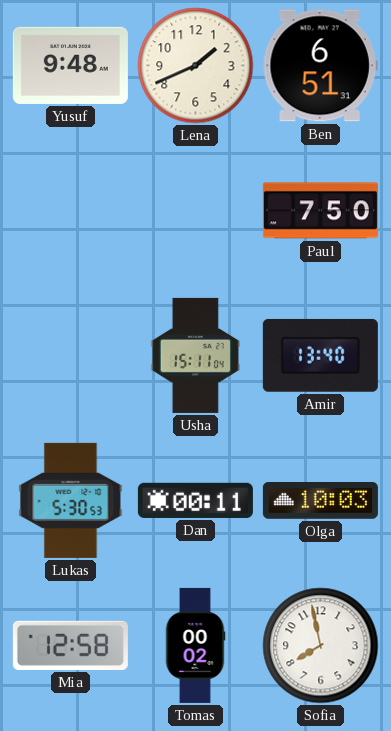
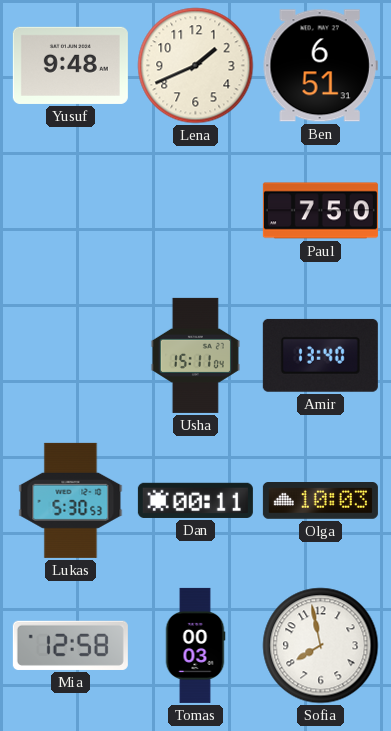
Tomas: 00:02 -> 00:03
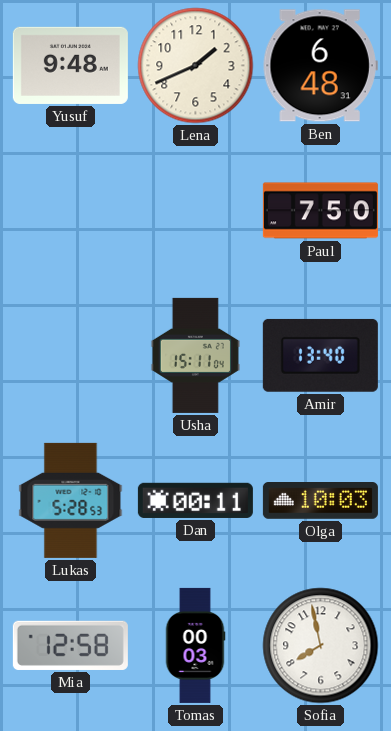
Ben: 6:51 -> 6:48
Lukas: 5:30 -> 5:28
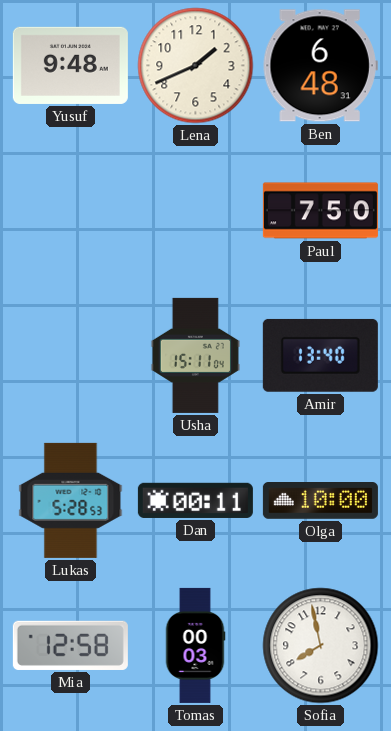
Olga: 10:03 -> 10:00
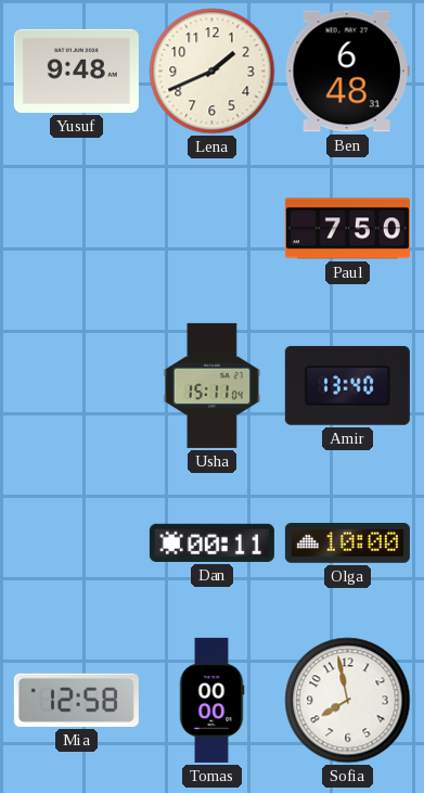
Lukas: 5:28 -> none
Tomas: 00:03 -> 00:00
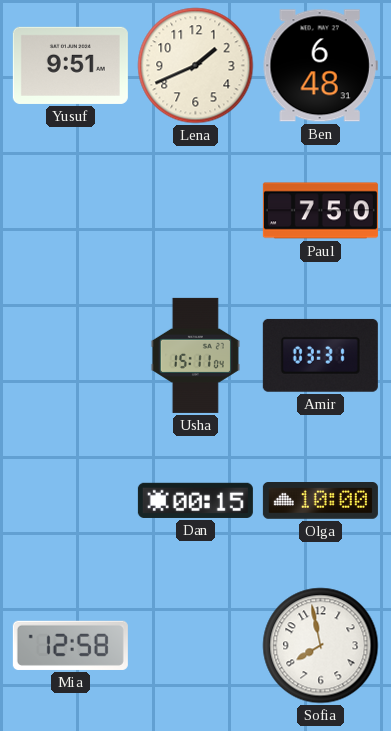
Yusuf: 9:48 -> 9:51
Amir: 13:40 -> 03:31
Dan: 00:11 -> 00:15
Tomas: 00:00 -> none
